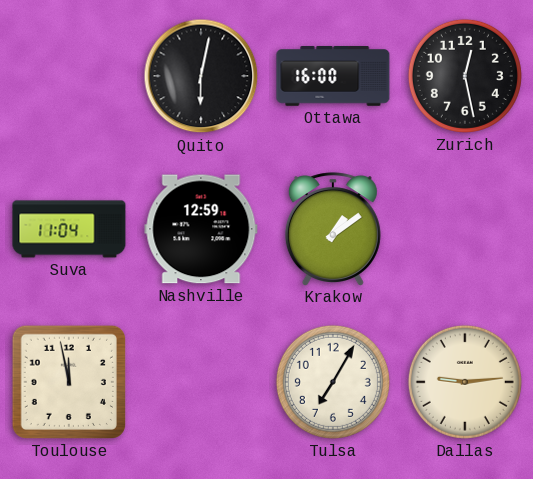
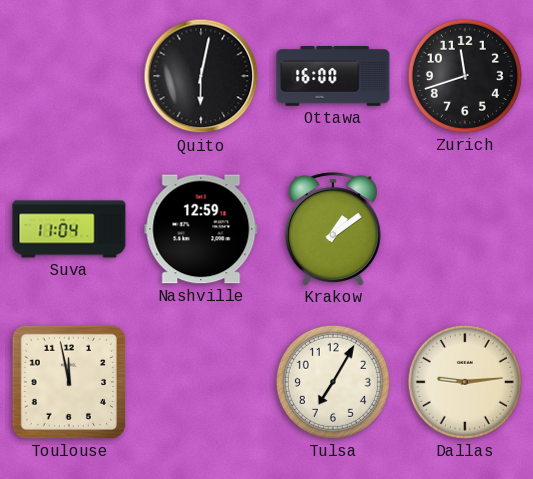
Zurich: 12:28 -> 11:42
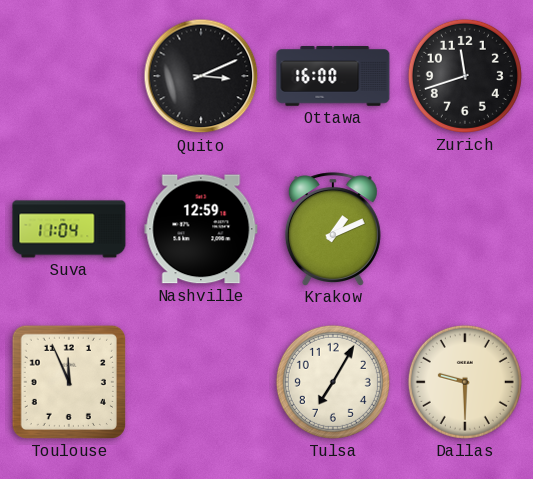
Quito: 6:02 -> 3:11
Krakow: 1:09 -> 1:11
Toulouse: 11:58 -> 11:56
Dallas: 9:14 -> 9:30
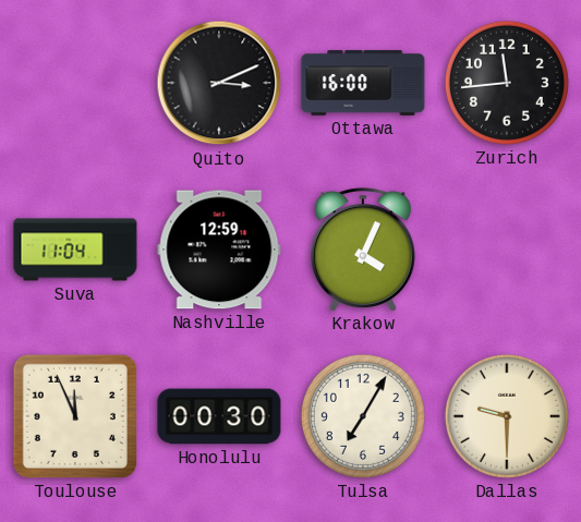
Zurich: 11:42 -> 11:44
Krakow: 1:11 -> 4:04
Honolulu: none -> 00:30
